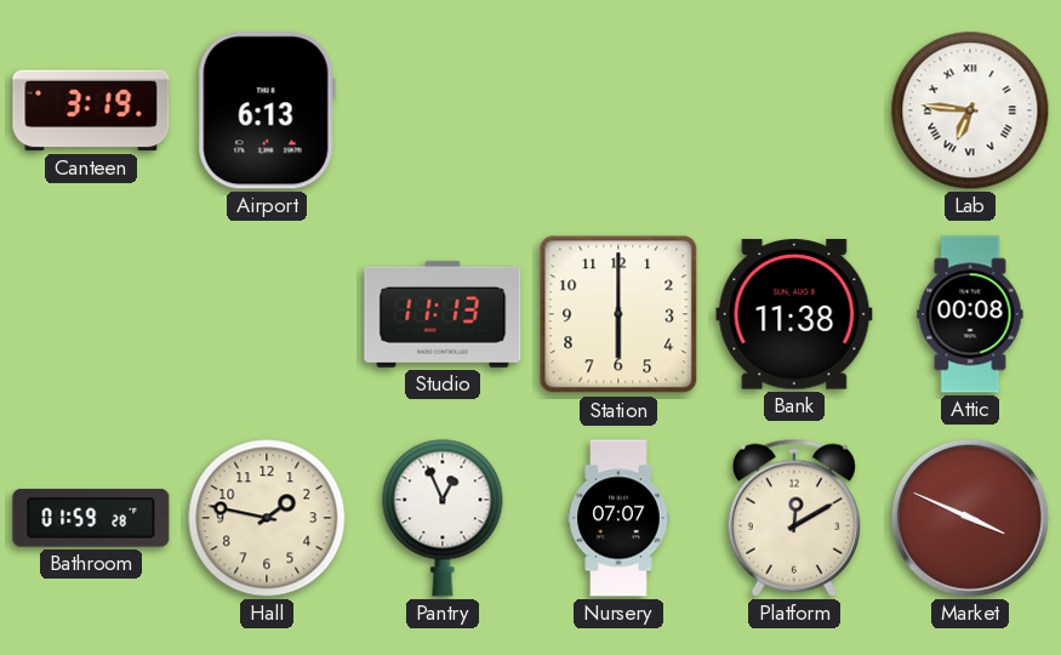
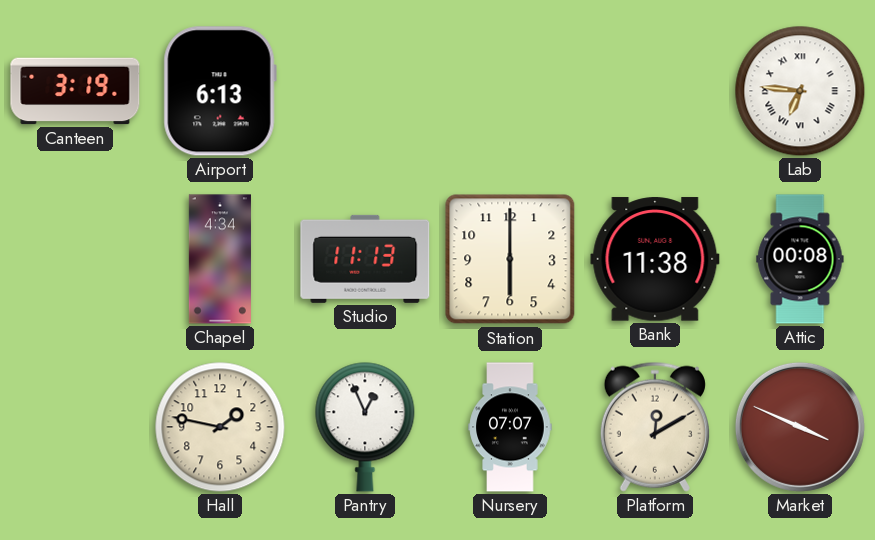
Chapel: none -> 4:34
Bathroom: 01:59 -> none
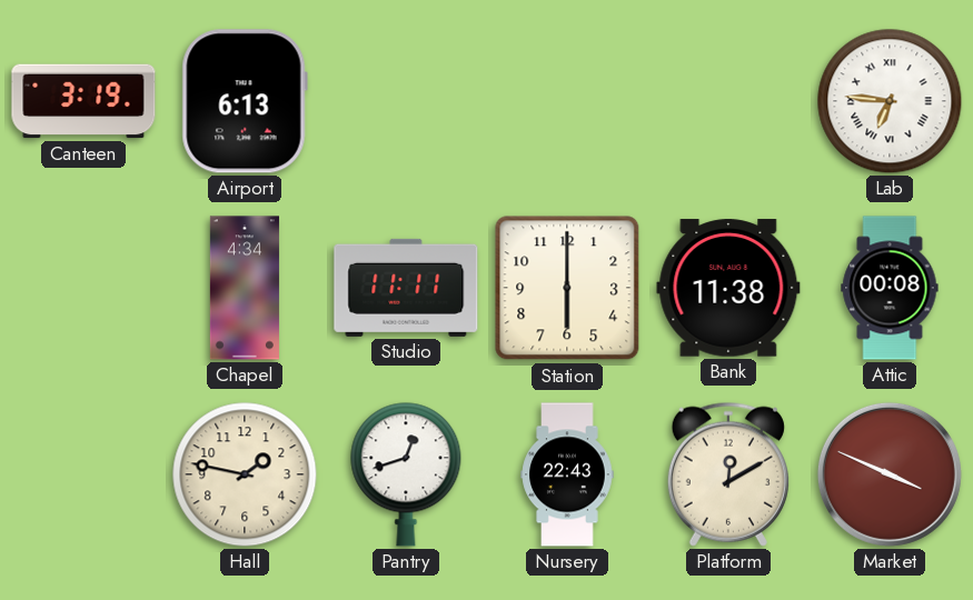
Studio: 11:13 -> 11:11
Pantry: 12:56 -> 12:42
Nursery: 07:07 -> 22:43
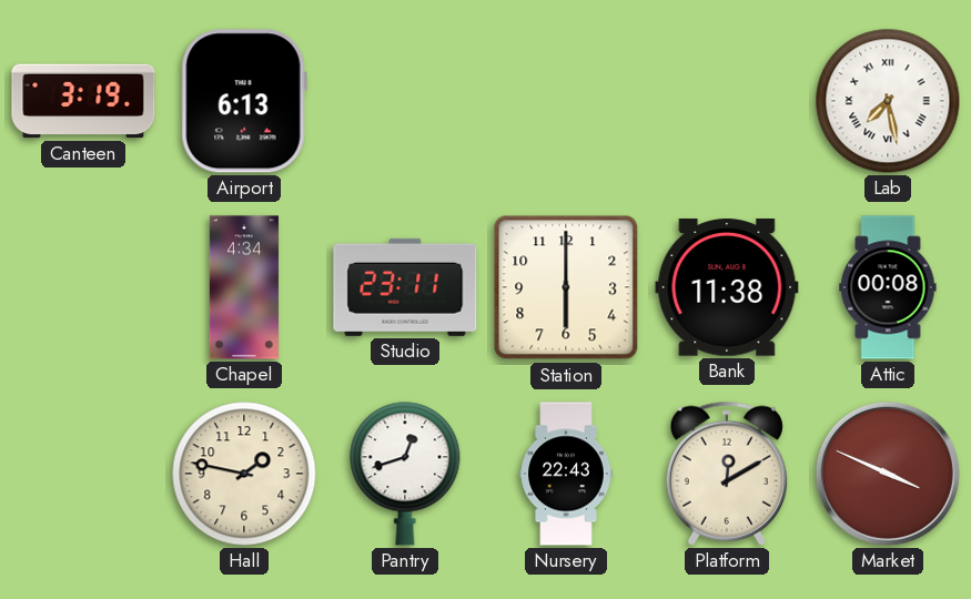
Lab: 6:46 -> 7:28
Studio: 11:11 -> 23:11
